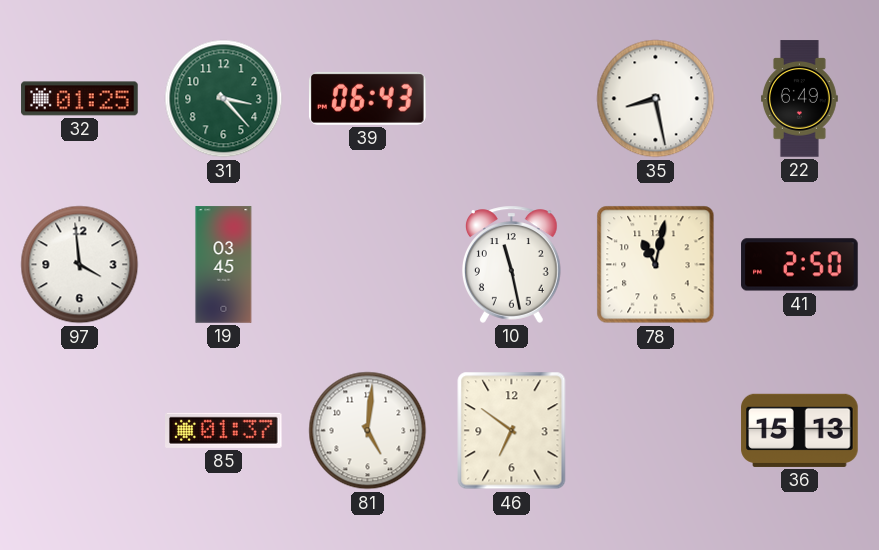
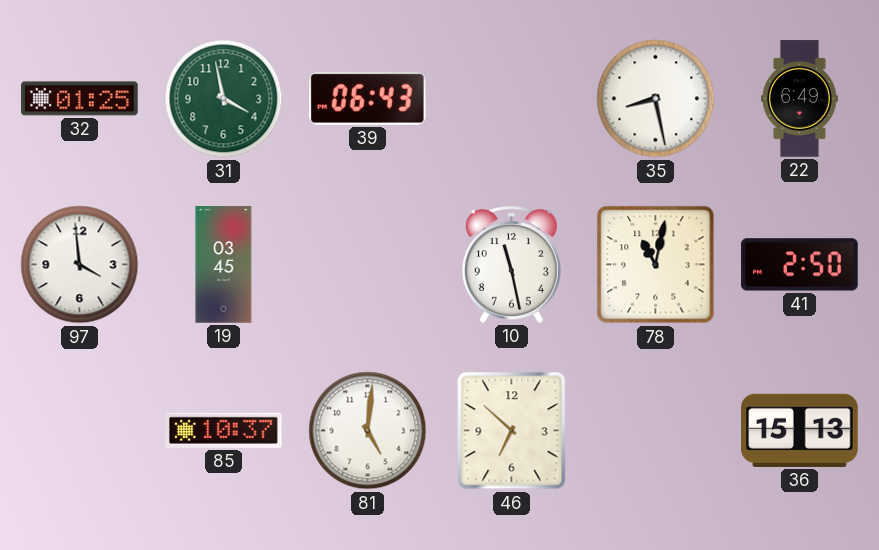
31: 3:23 -> 3:58
85: 01:37 -> 10:37
46: 6:51 -> 6:52
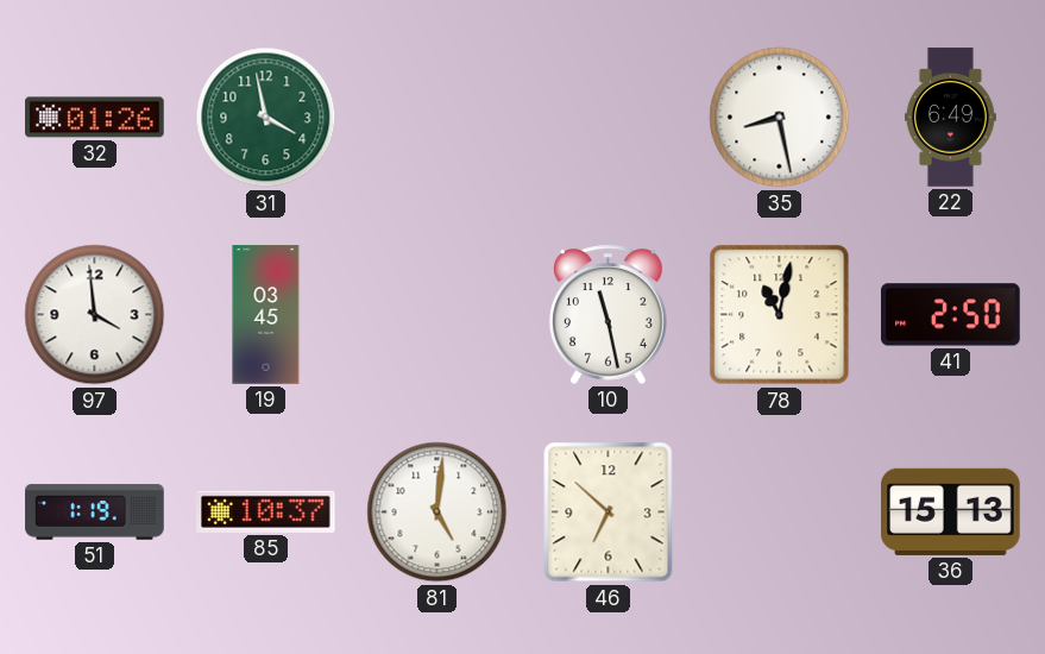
32: 01:25 -> 01:26
39: 06:43 -> none
51: none -> 1:19
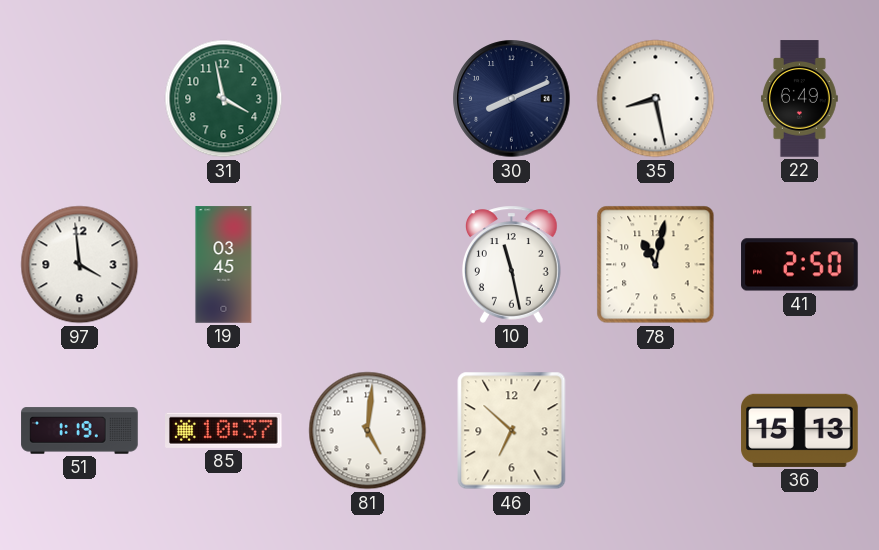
32: 01:26 -> none
30: none -> 8:11
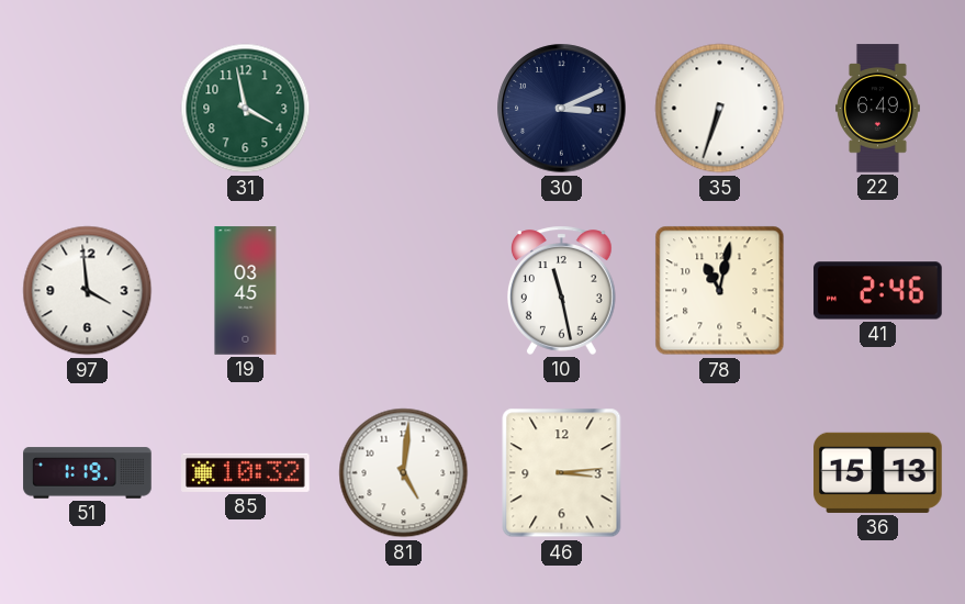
30: 8:11 -> 3:11
35: 8:28 -> 6:33
41: 2:50 -> 2:46
85: 10:37 -> 10:32
46: 6:52 -> 3:14
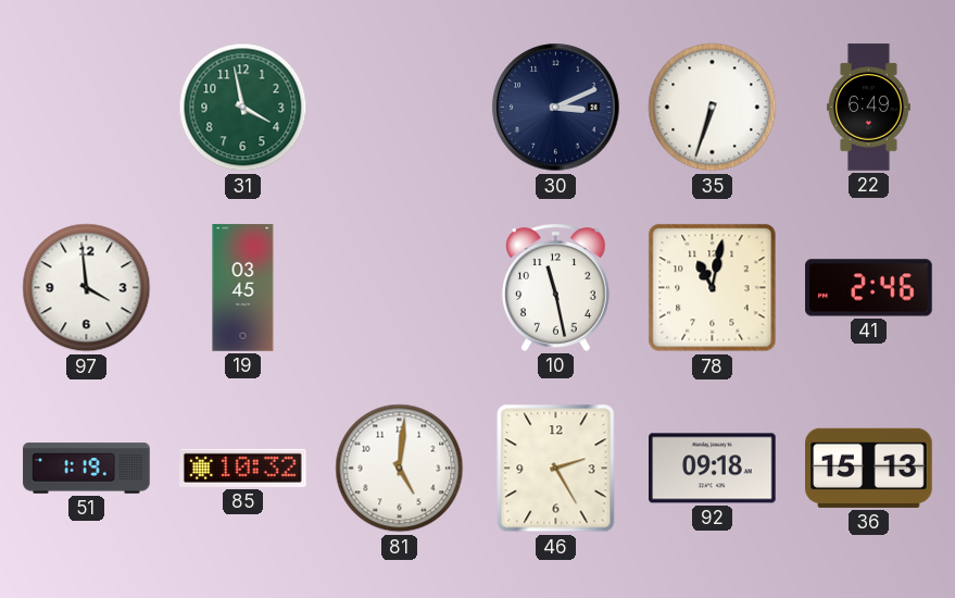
46: 3:14 -> 2:25
92: none -> 09:18
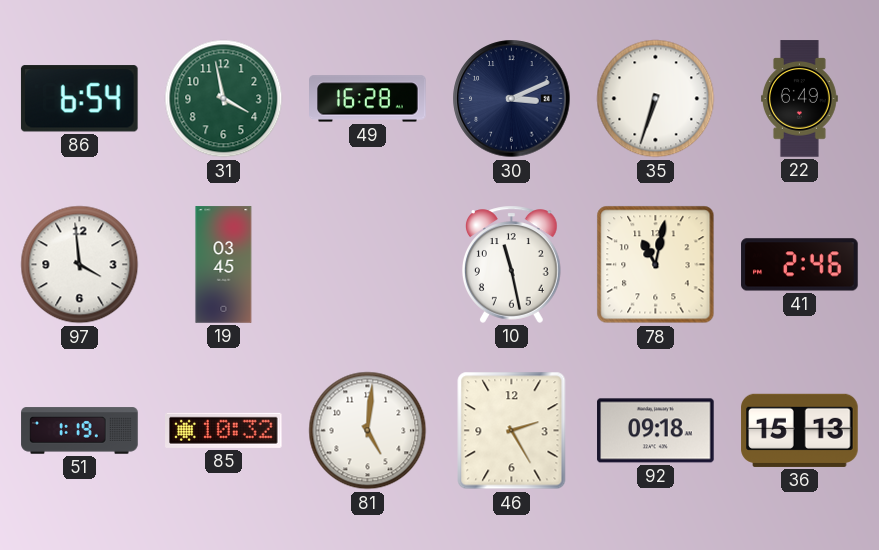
86: none -> 6:54
49: none -> 16:28
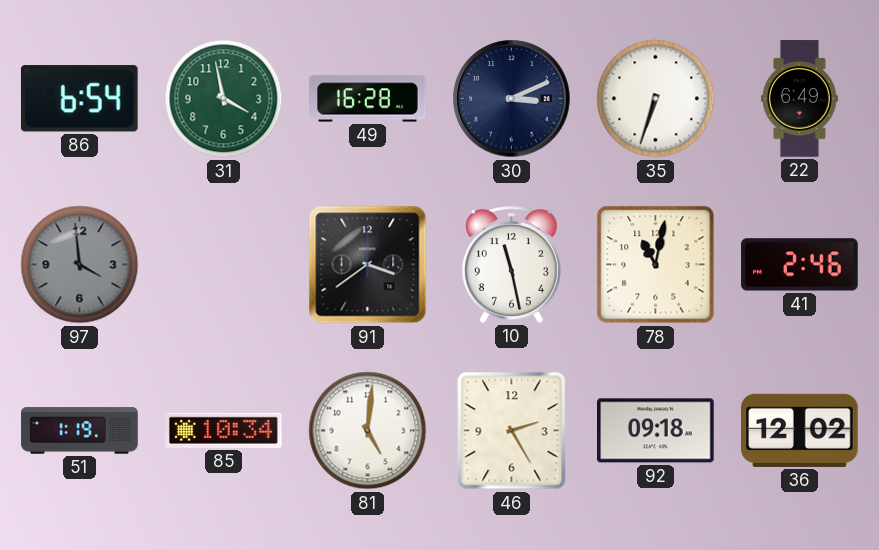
97 dial: white -> grey
19: 03:45 -> none
91: none -> 3:39
85: 10:32 -> 10:34
36: 15:13 -> 12:02
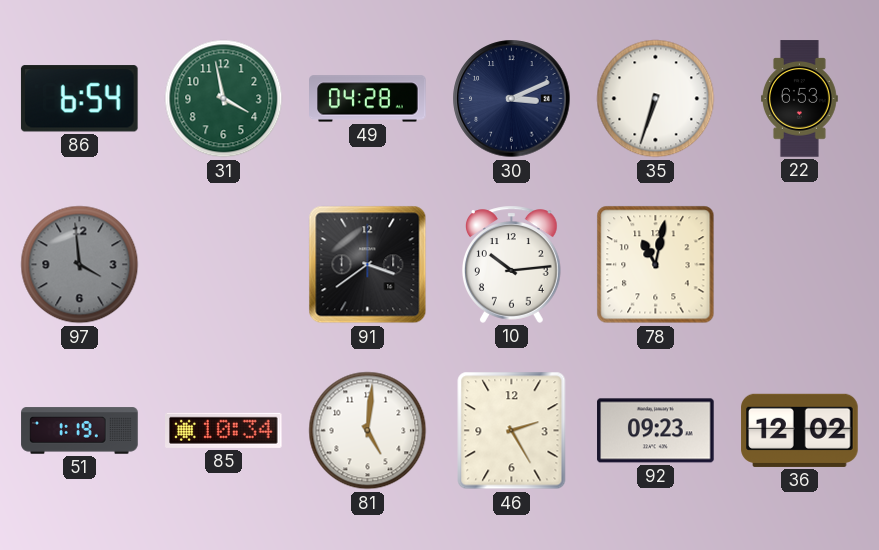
49: 16:28 -> 04:28
22: 6:49 -> 6:53
10: 11:28 -> 10:14
41: 2:46 -> none
92: 09:18 -> 09:23
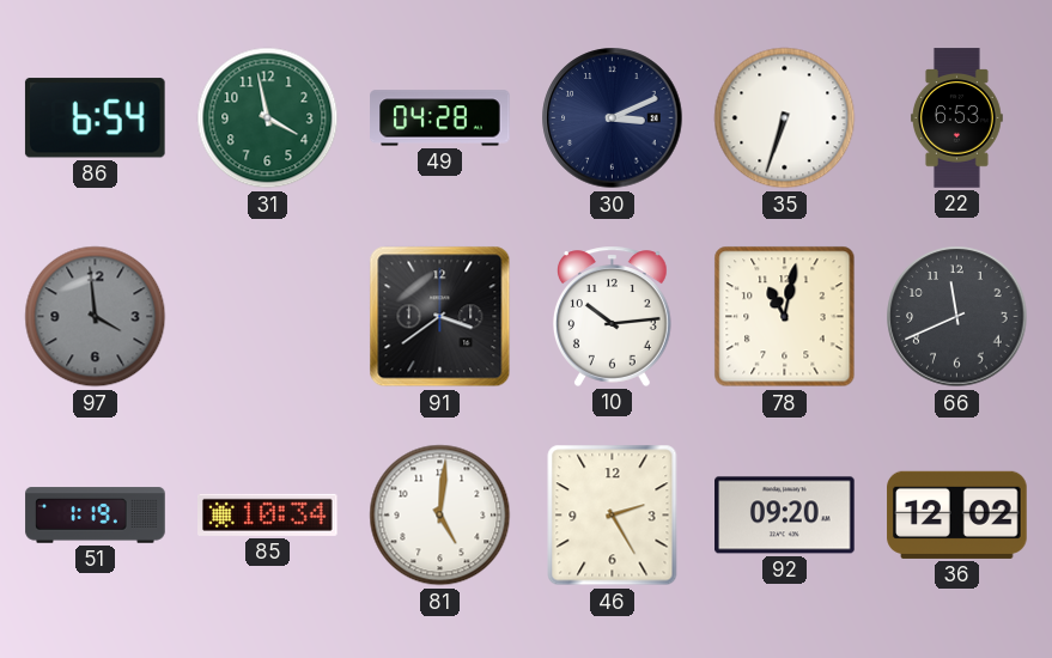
66: none -> 11:41
92: 09:23 -> 09:20
